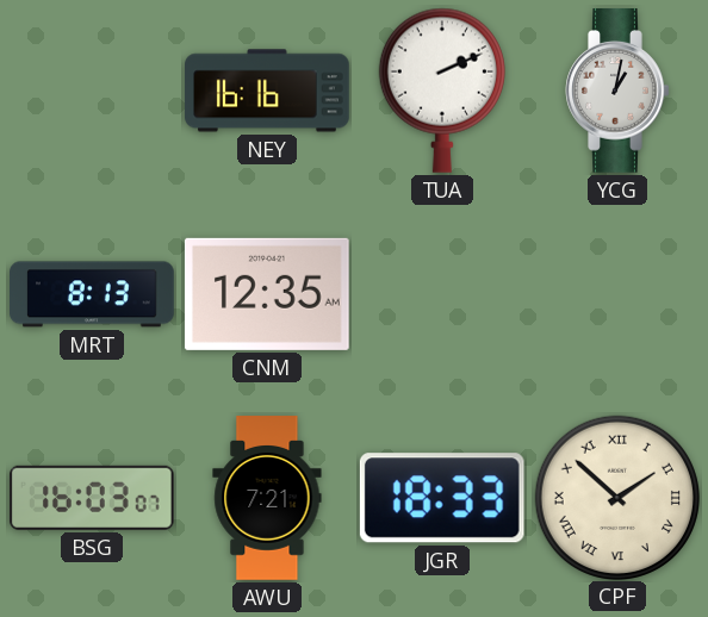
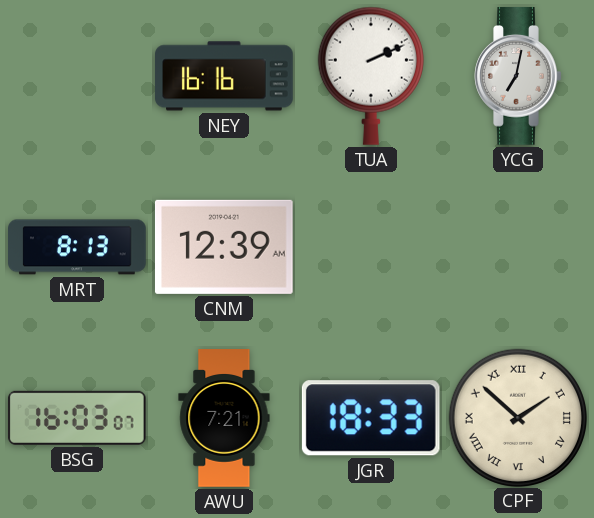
YCG: 1:02 -> 7:02
CNM: 12:35 -> 12:39
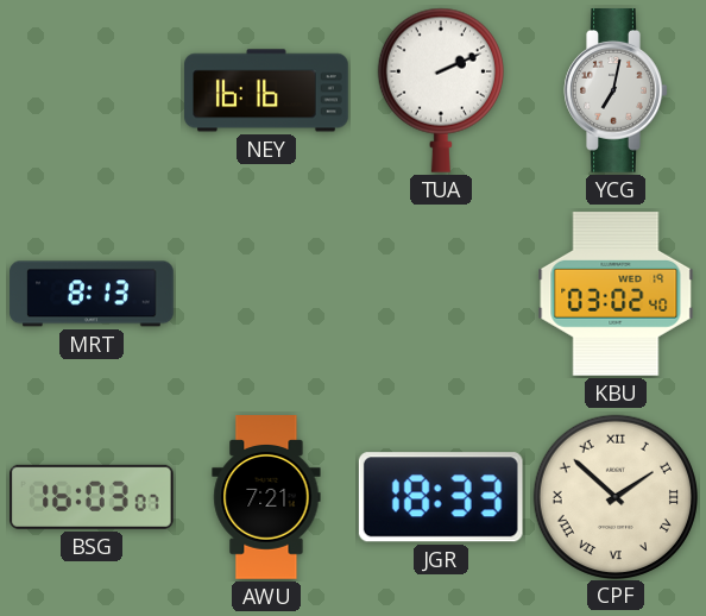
CNM: 12:39 -> none
KBU: none -> 03:02
